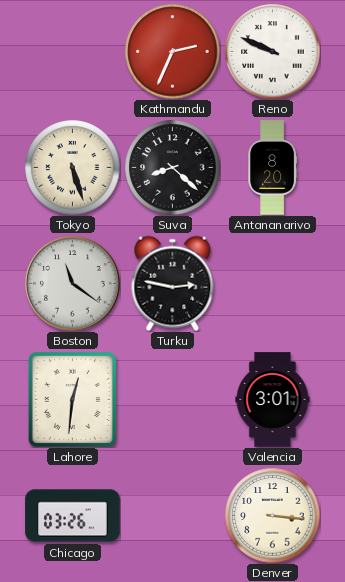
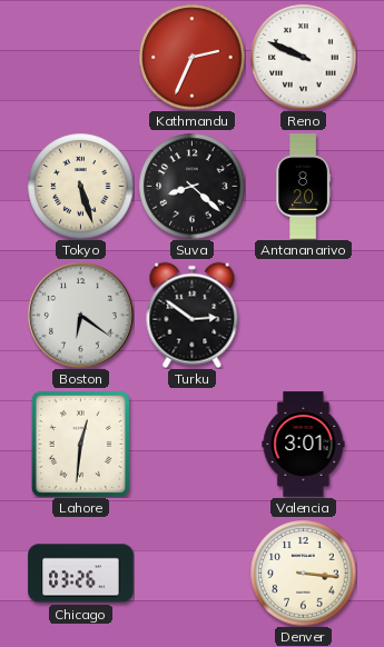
Boston: 11:21 -> 6:21
Turku: 2:47 -> 2:51
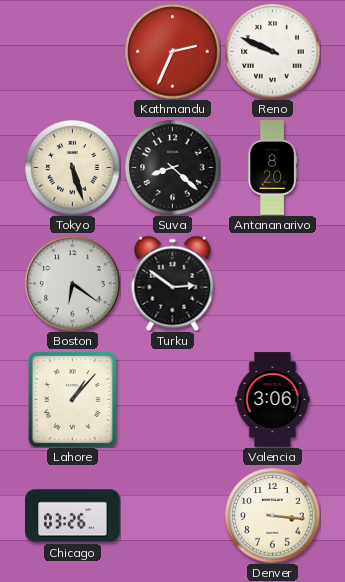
Lahore: 12:31 -> 1:07
Valencia: 3:01 -> 3:06
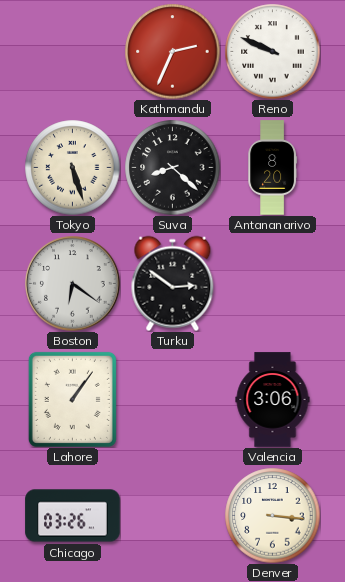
Lahore: 1:07 -> 1:06
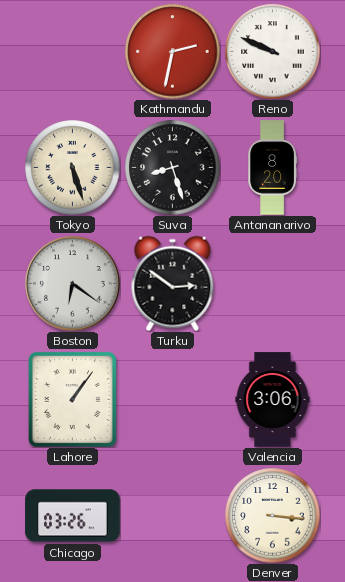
Kathmandu: 2:34 -> 2:32
Suva: 8:22 -> 8:27
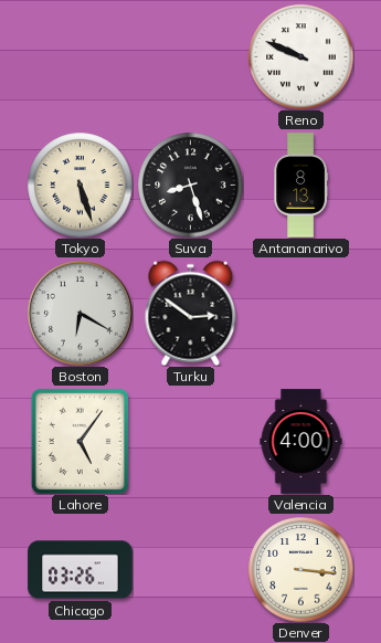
Kathmandu: 2:32 -> none
Antananarivo: 8:20 -> 8:13
Boston: 6:21 -> 6:20
Lahore: 1:06 -> 5:06
Valencia: 3:06 -> 4:00
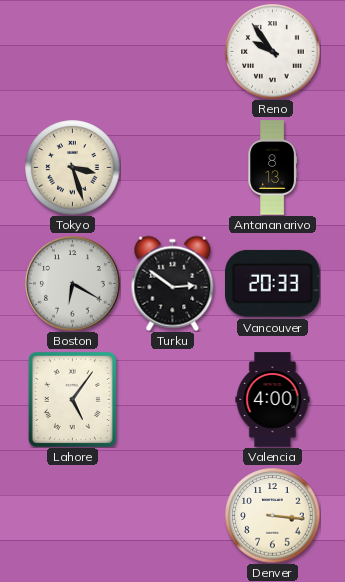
Reno: 9:49 -> 9:54
Tokyo: 5:27 -> 3:27
Suva: 8:27 -> none
Vancouver: none -> 20:33
Chicago: 03:26 -> none
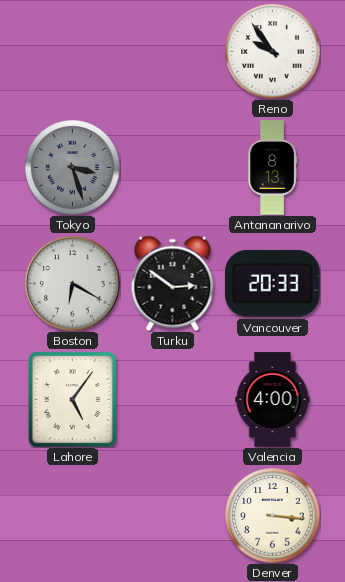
Tokyo dial: cream -> grey
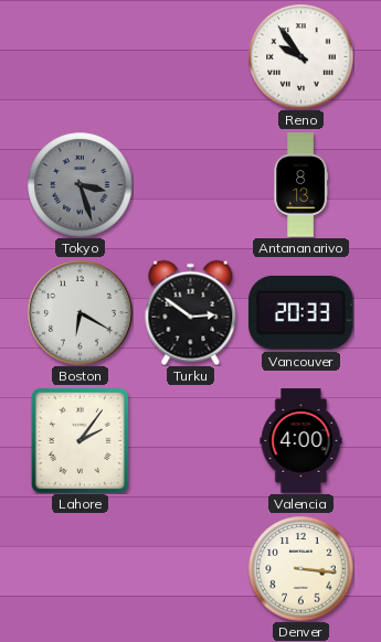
Lahore: 5:06 -> 2:06
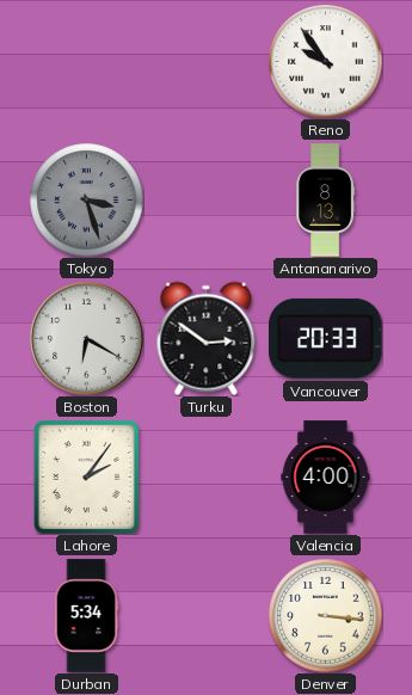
Durban: none -> 5:34
